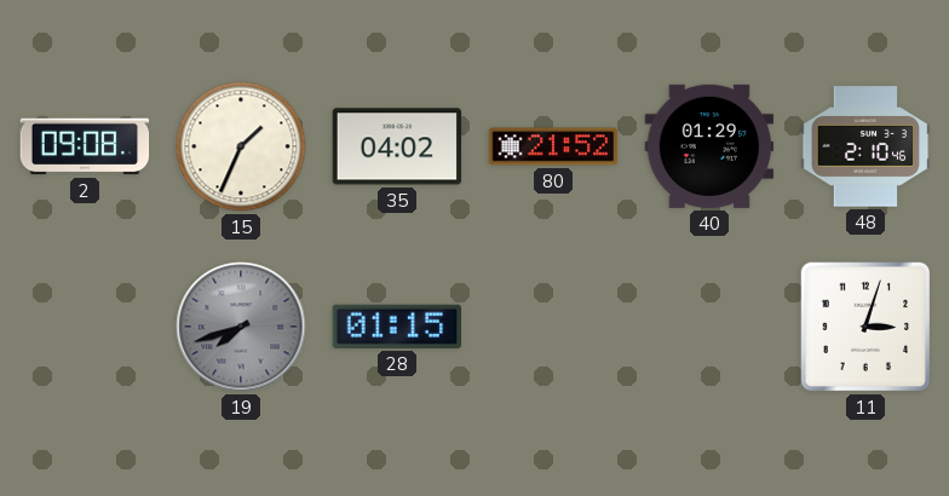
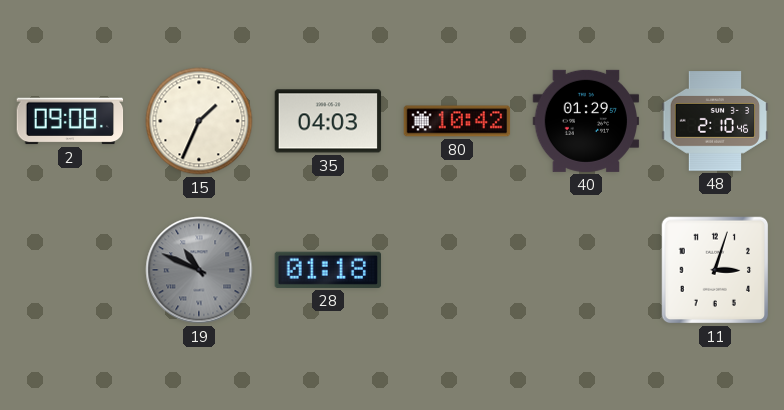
35: 04:02 -> 04:03
80: 21:52 -> 10:42
19: 7:42 -> 10:49
28: 01:15 -> 01:18
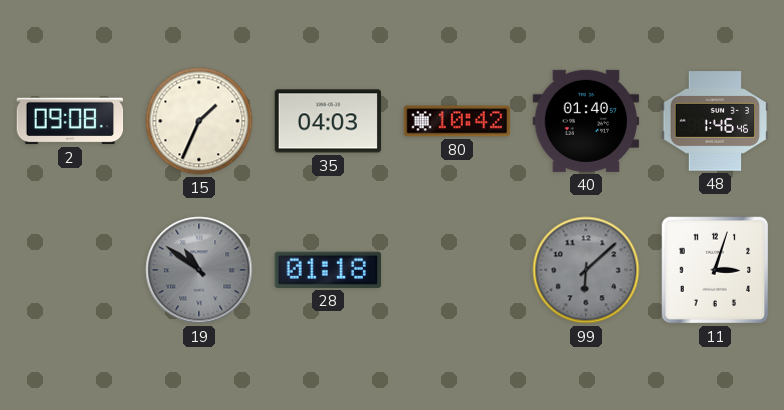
40: 01:29 -> 01:40
48: 2:10 -> 1:46
19: 10:49 -> 10:51
99: none -> 6:08
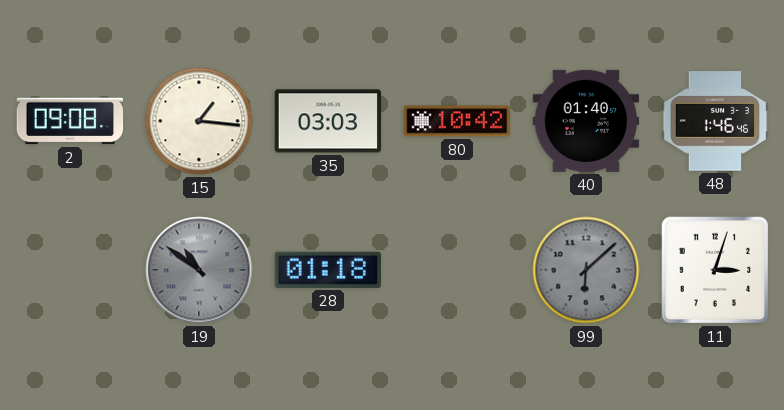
15: 1:34 -> 1:16
35: 04:03 -> 03:03
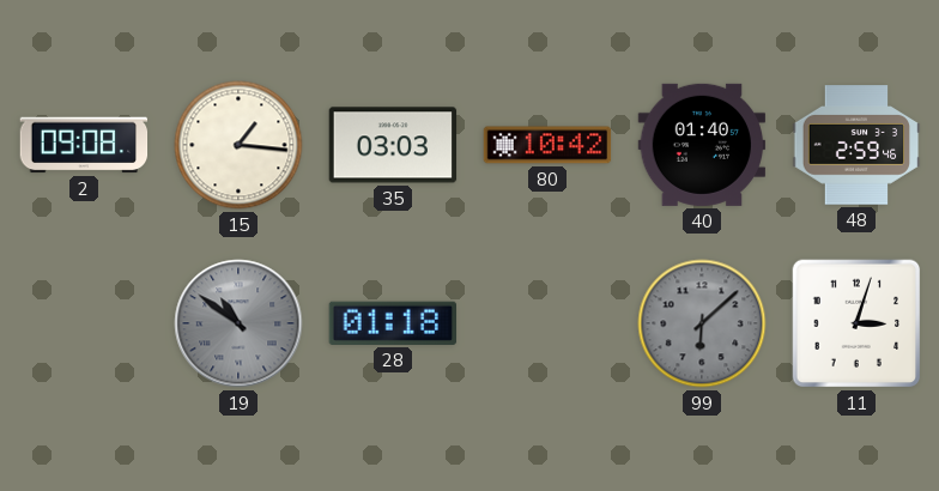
48: 1:46 -> 2:59
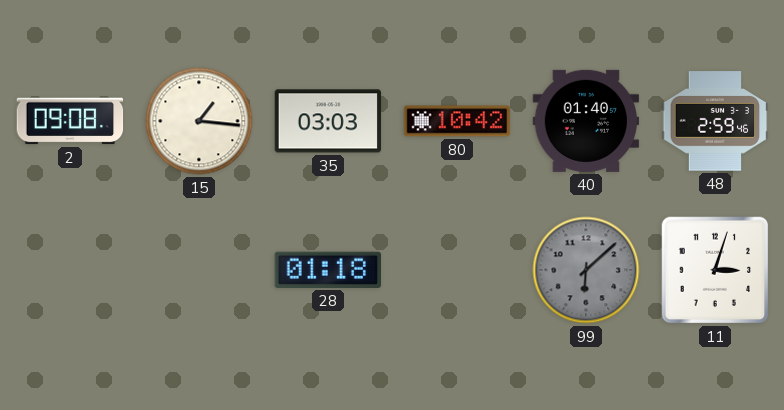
19: 10:51 -> none
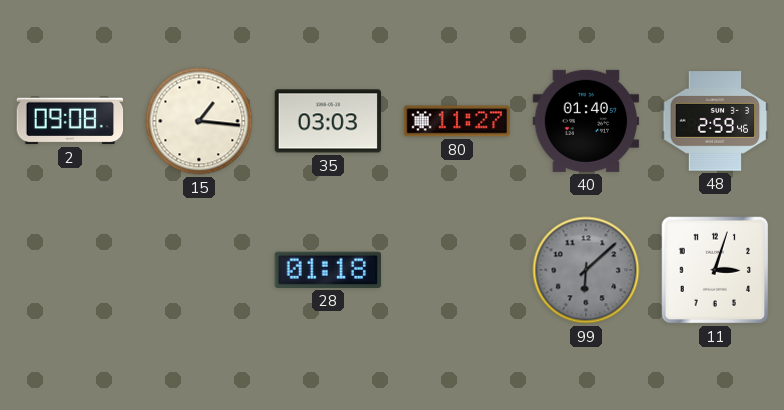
80: 10:42 -> 11:27
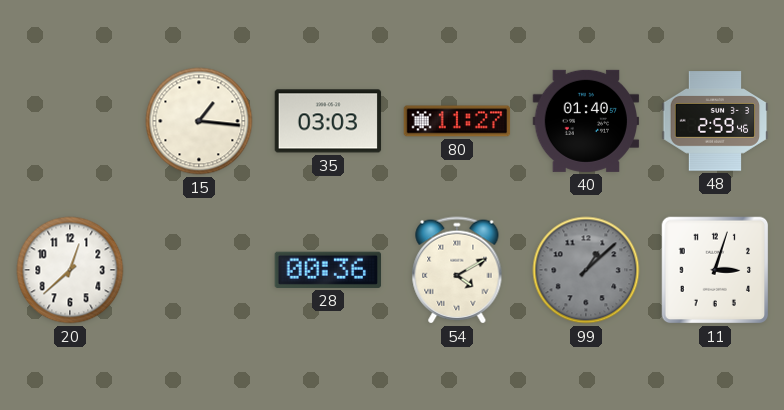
2: 09:08 -> none
20: none -> 12:38
28: 01:18 -> 00:36
54: none -> 4:10
99: 6:08 -> 1:08
